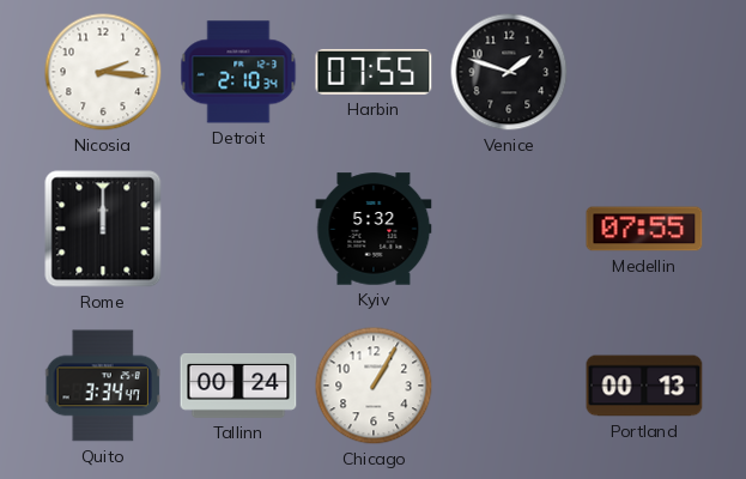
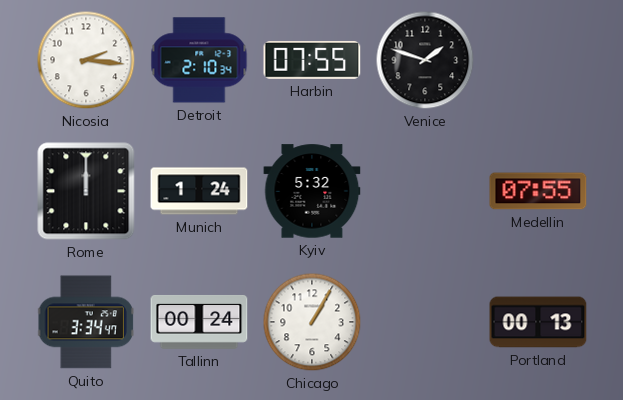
Munich: none -> 1:24
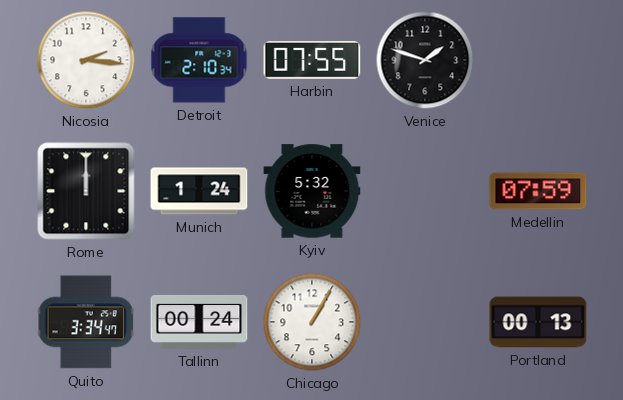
Medellin: 07:55 -> 07:59
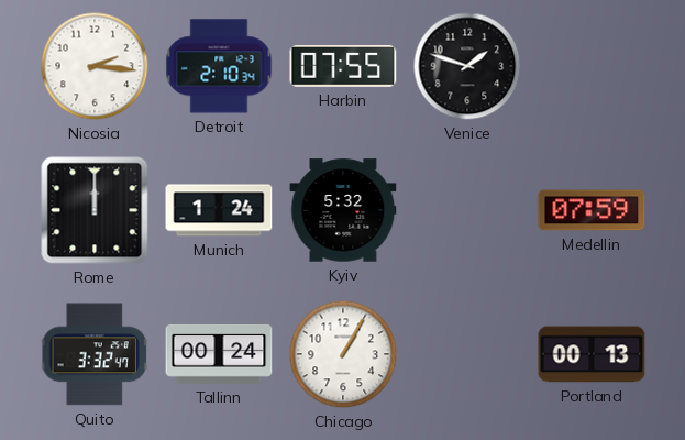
Quito: 3:34 -> 3:32
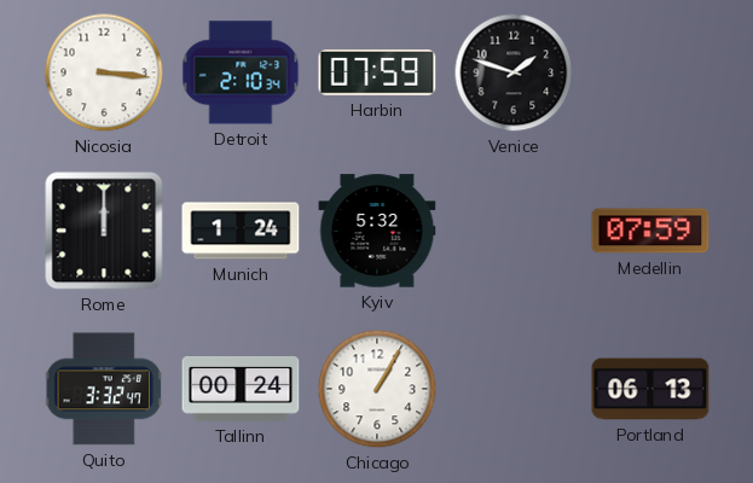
Nicosia: 2:16 -> 3:16
Harbin: 07:55 -> 07:59
Portland: 00:13 -> 06:13
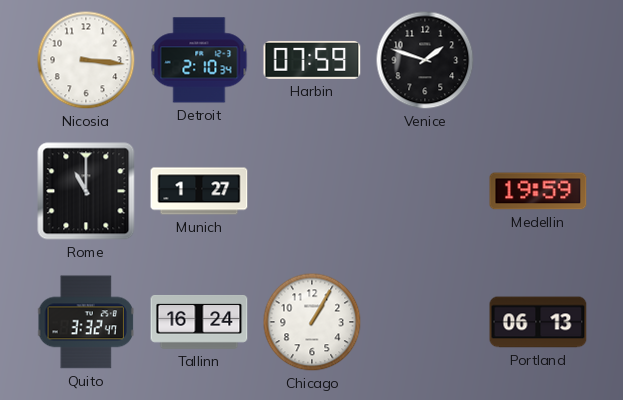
Rome: 12:00 -> 11:00
Munich: 1:24 -> 1:27
Kyiv: 5:32 -> none
Medellin: 07:59 -> 19:59
Tallinn: 00:24 -> 16:24
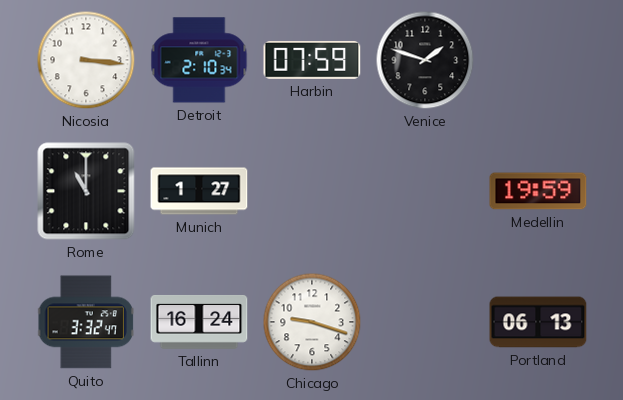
Chicago: 1:05 -> 9:18
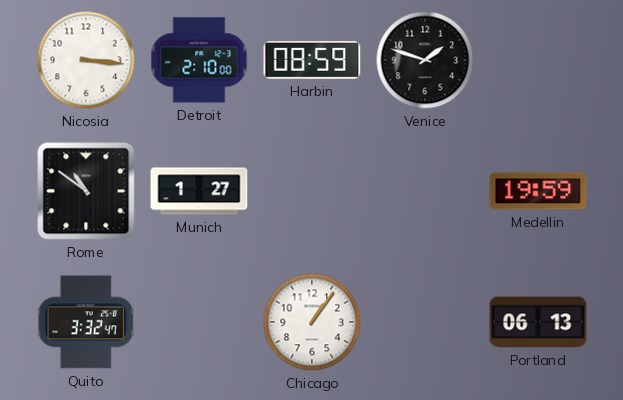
Detroit: 2:10:34 -> 2:10:00
Harbin: 07:59 -> 08:59
Rome: 11:00 -> 10:51
Tallinn: 16:24 -> none
Chicago: 9:18 -> 1:06
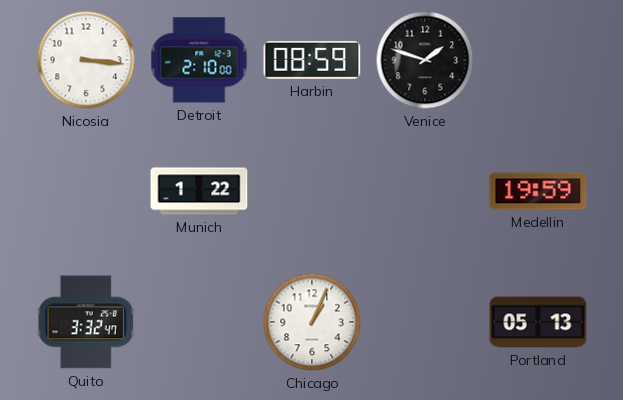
Rome: 10:51 -> none
Munich: 1:27 -> 1:22
Chicago: 1:06 -> 1:04
Portland: 06:13 -> 05:13
